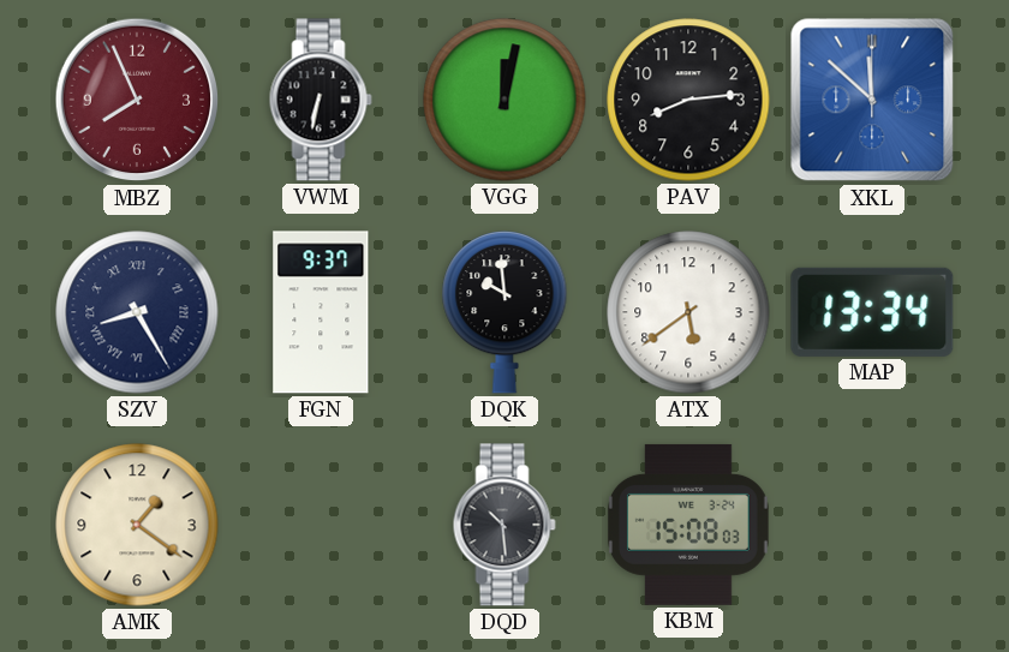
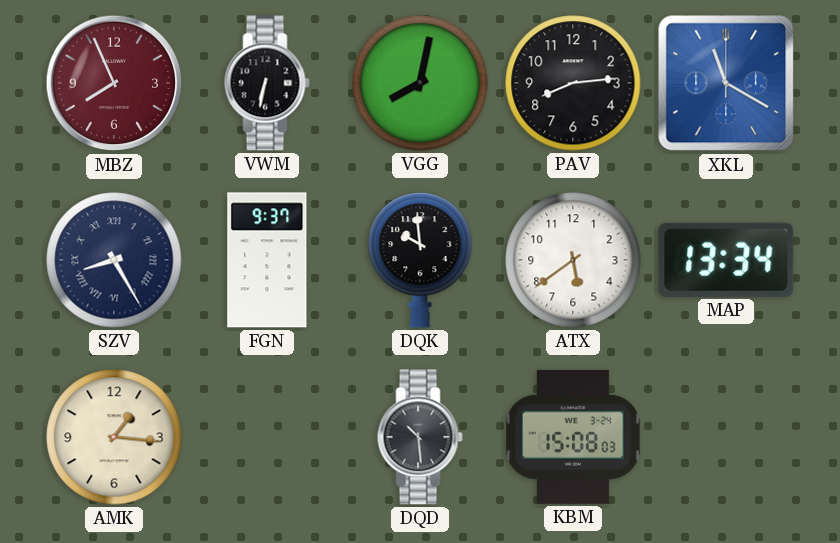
VGG: 12:02 -> 8:02
XKL: 11:52 -> 11:20
AMK: 1:21 -> 1:16
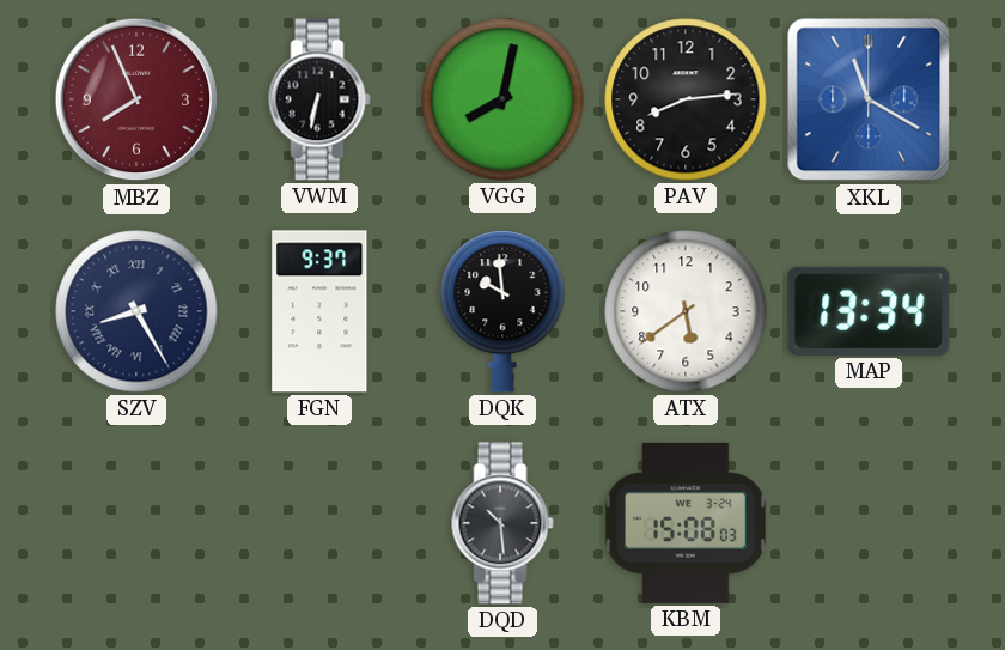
AMK: 1:16 -> none
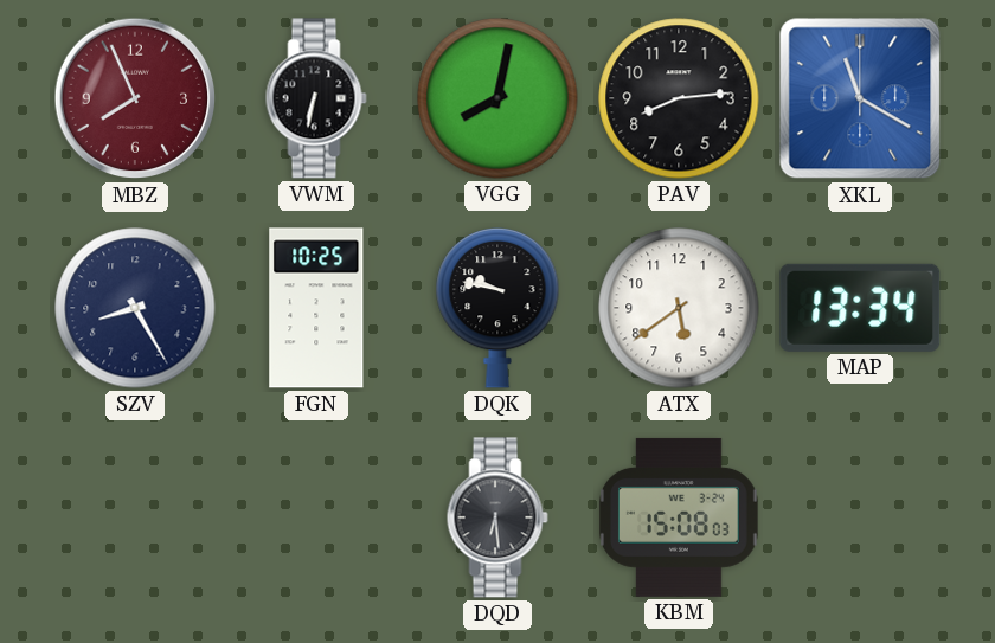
SZV numerals: Roman -> Arabic
FGN: 9:37 -> 10:25
DQK: 9:59 -> 9:47
DQD: 10:29 -> 6:29
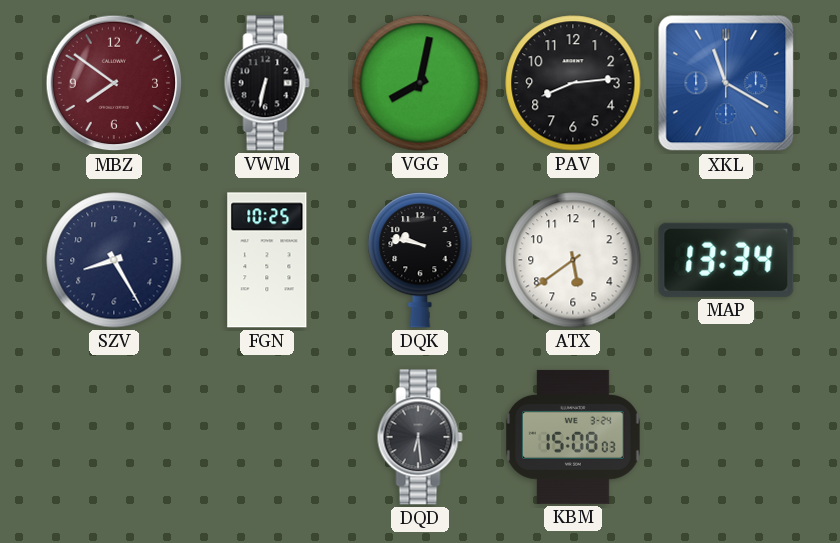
MBZ: 7:56 -> 7:51
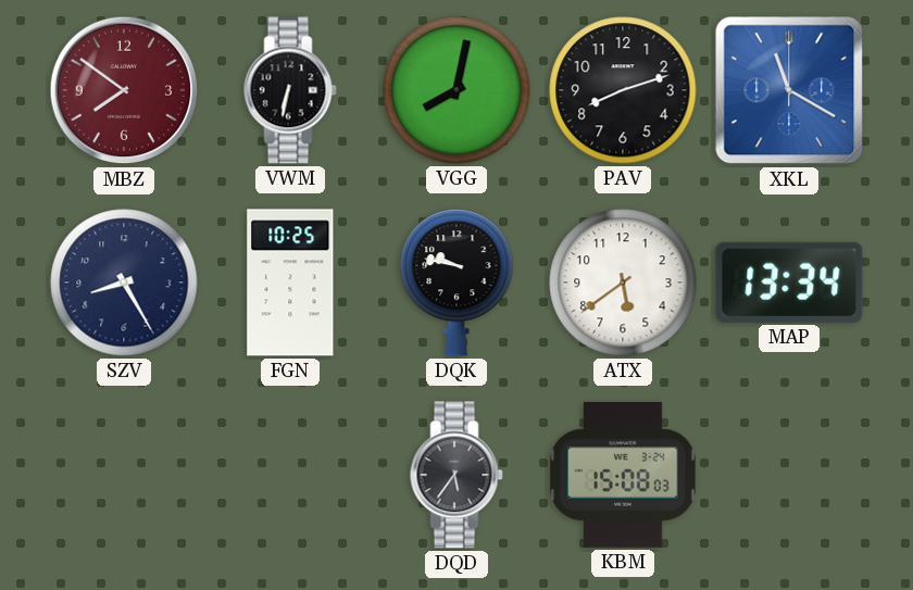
PAV: 8:14 -> 8:12
DQD: 6:29 -> 5:36
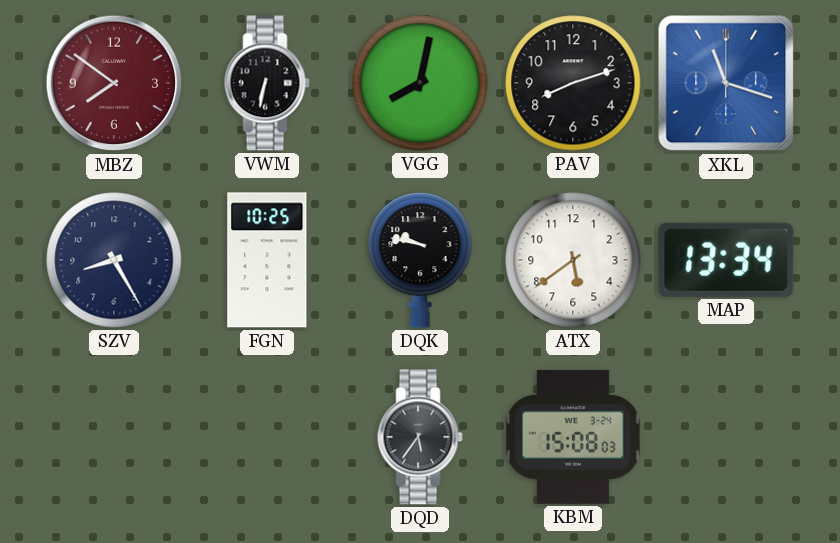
XKL: 11:20 -> 11:18
